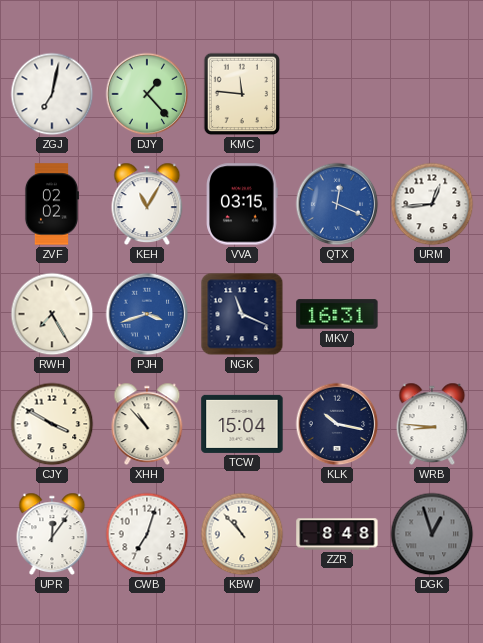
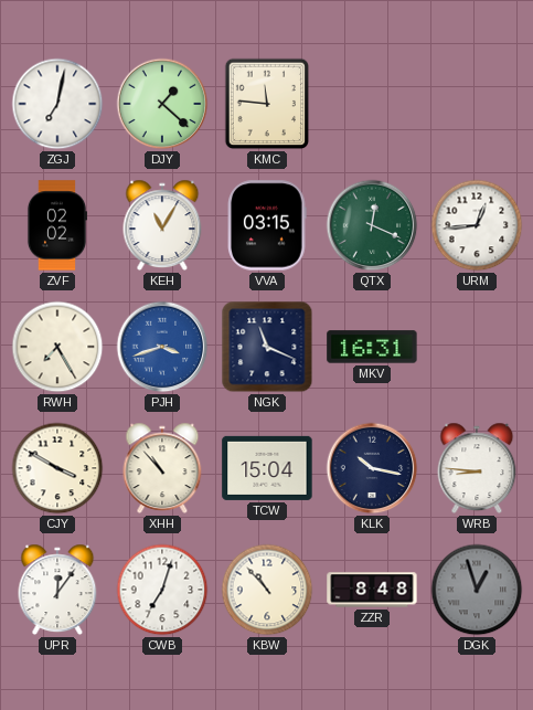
DJY: 1:23 -> 1:22
QTX dial: blue -> green
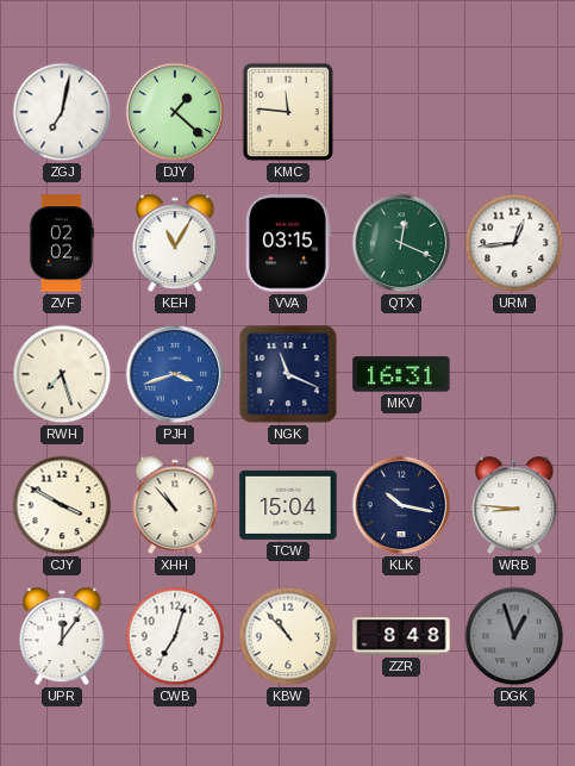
RWH: 7:25 -> 7:27
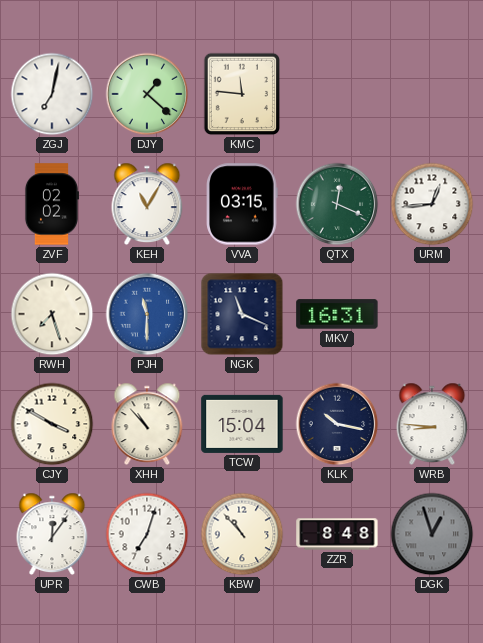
PJH: 3:42 -> 11:30
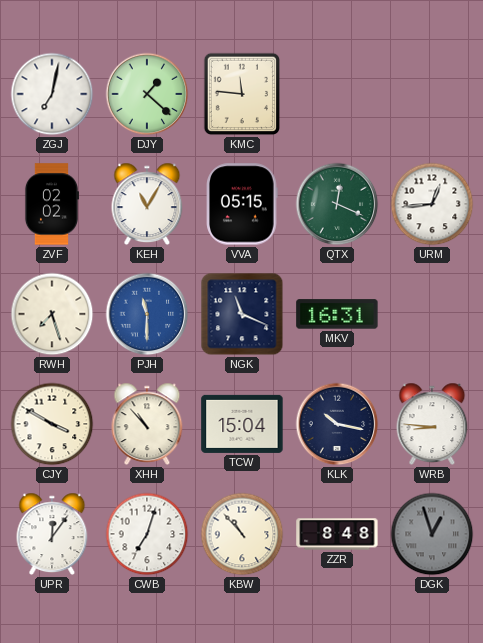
VVA: 03:15 -> 05:15
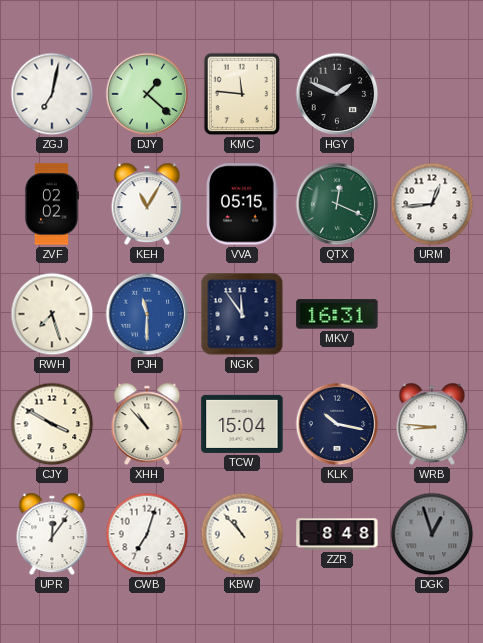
HGY: none -> 1:49
NGK: 11:19 -> 11:54
